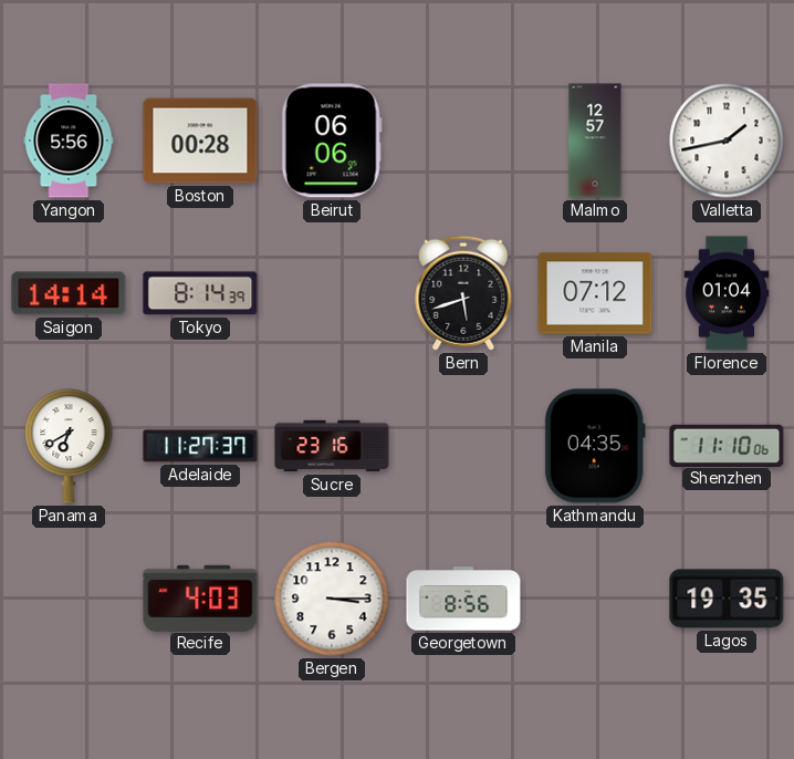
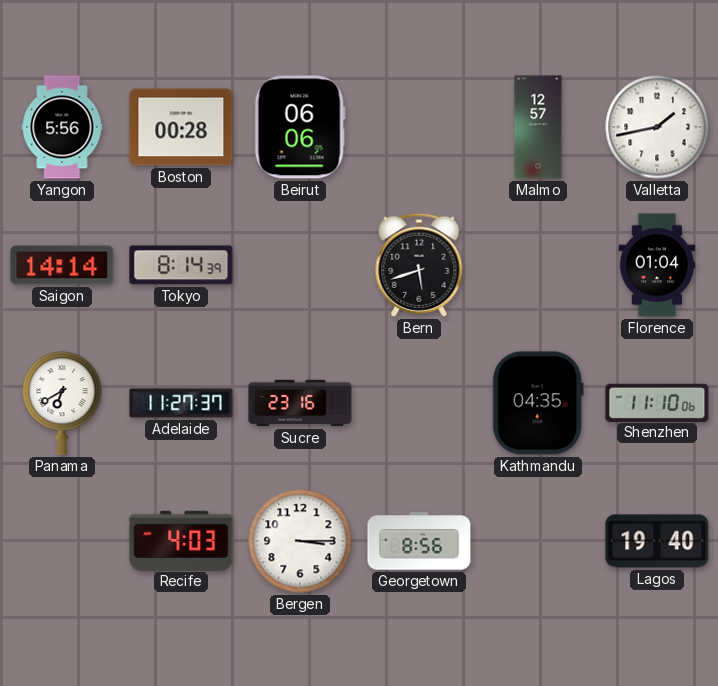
Manila: 07:12 -> none
Lagos: 19:35 -> 19:40
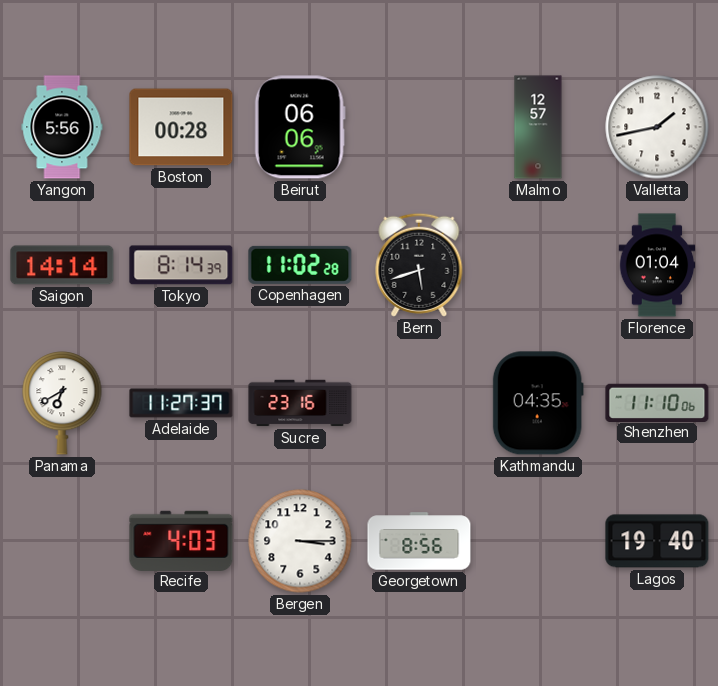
Copenhagen: none -> 11:02
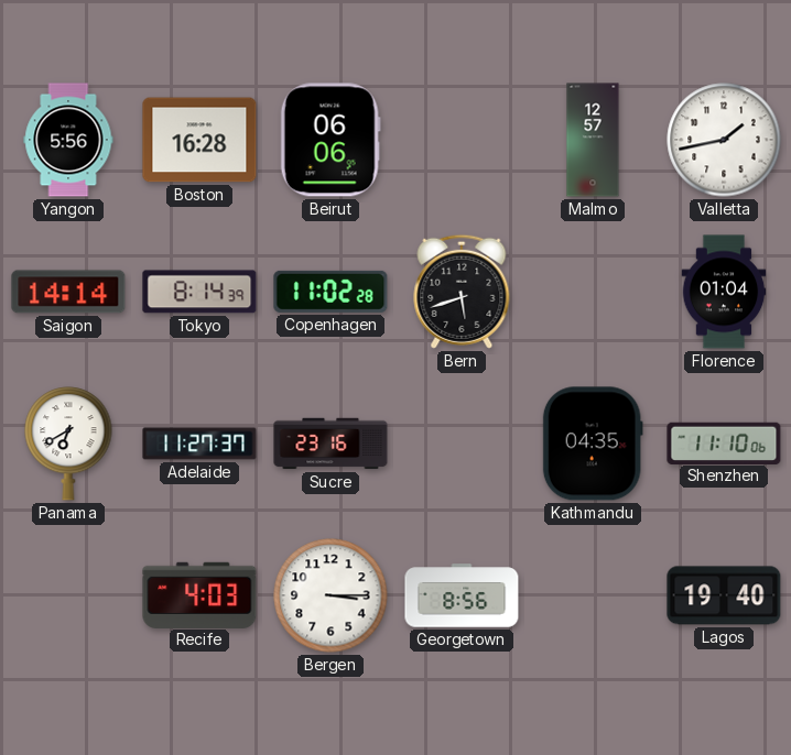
Boston: 00:28 -> 16:28
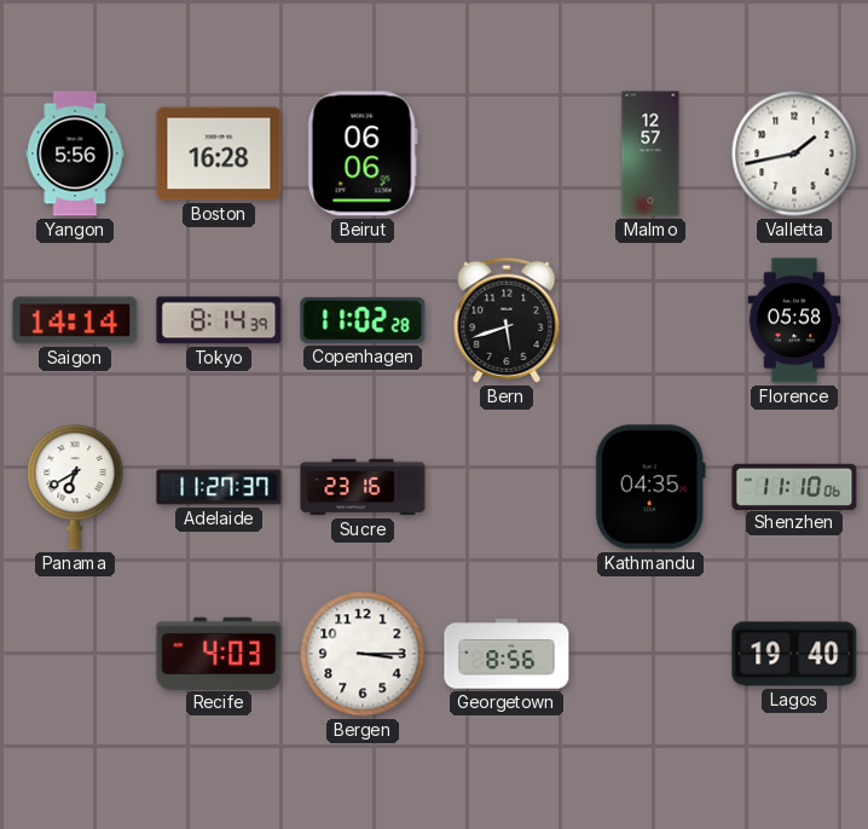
Florence: 01:04 -> 05:58
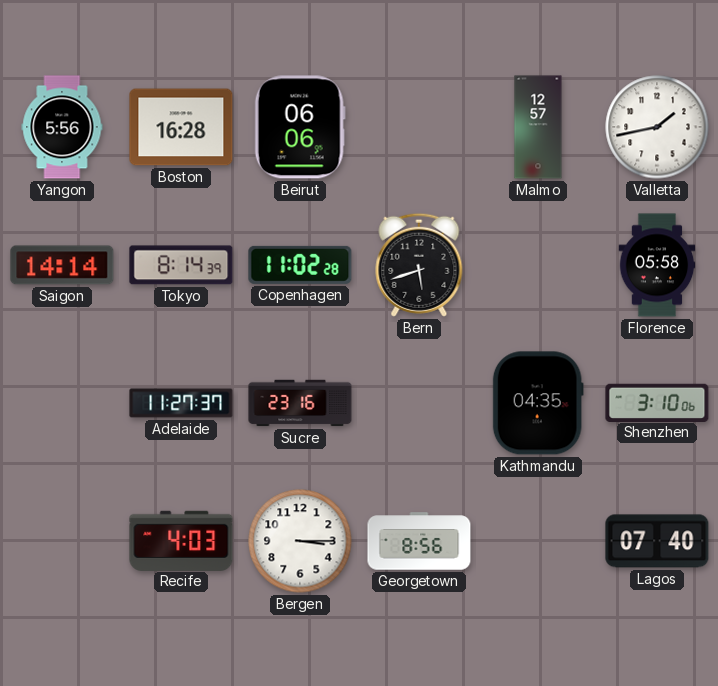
Panama: 6:40 -> none
Shenzhen: 11:10 -> 3:10
Lagos: 19:40 -> 07:40
